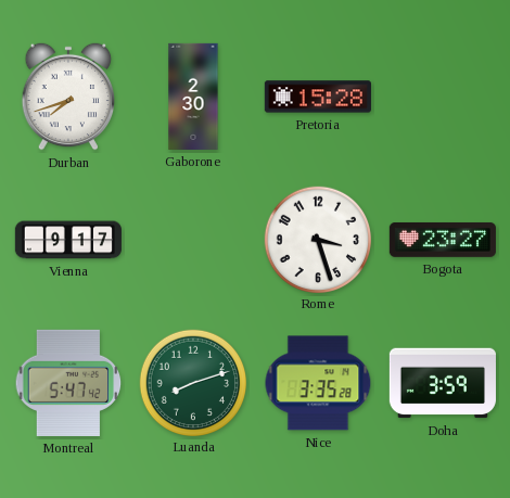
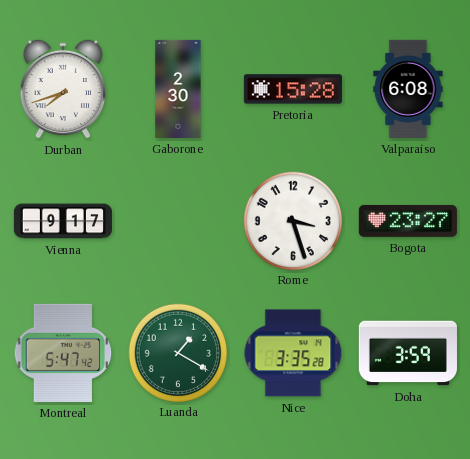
Valparaiso: none -> 6:08
Luanda: 8:12 -> 1:20
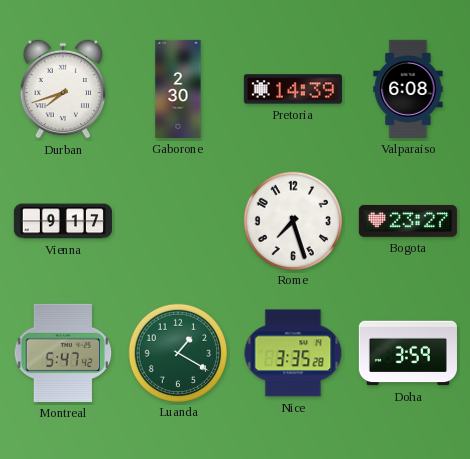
Pretoria: 15:28 -> 14:39
Rome: 3:27 -> 7:27
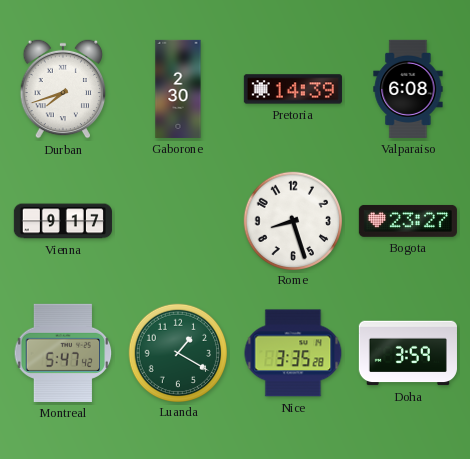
Rome: 7:27 -> 8:27
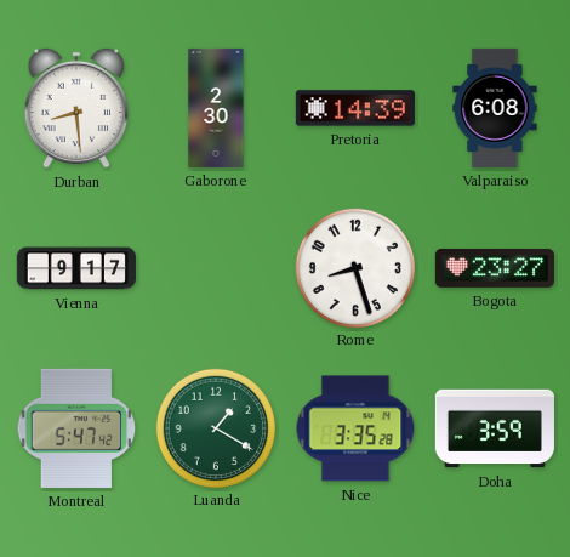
Durban: 7:42 -> 8:29
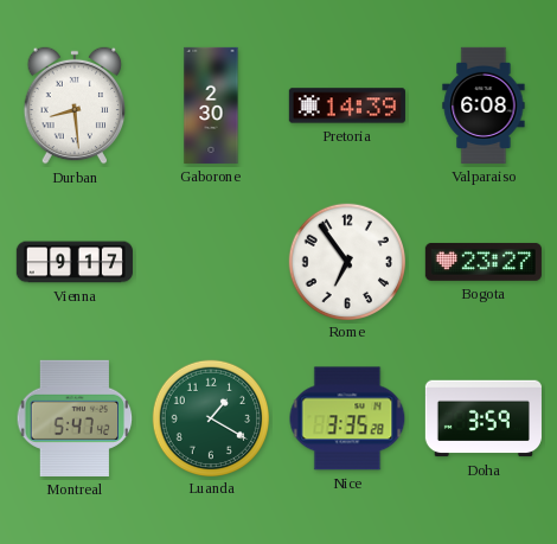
Rome: 8:27 -> 6:54
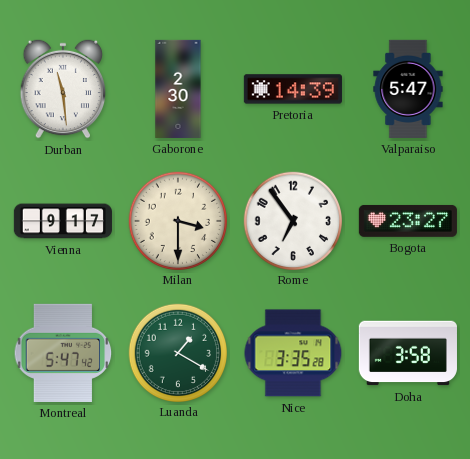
Durban: 8:29 -> 11:29
Valparaiso: 6:08 -> 5:47
Milan: none -> 3:30
Doha: 3:59 -> 3:58
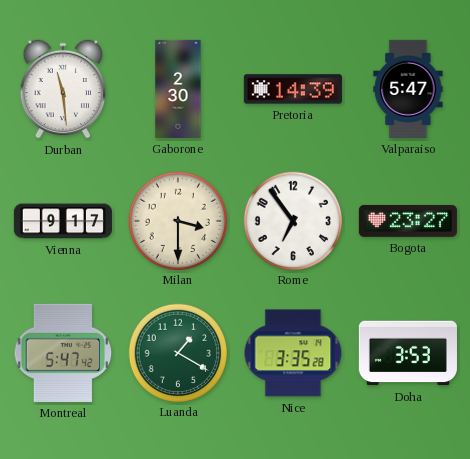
Doha: 3:58 -> 3:53
